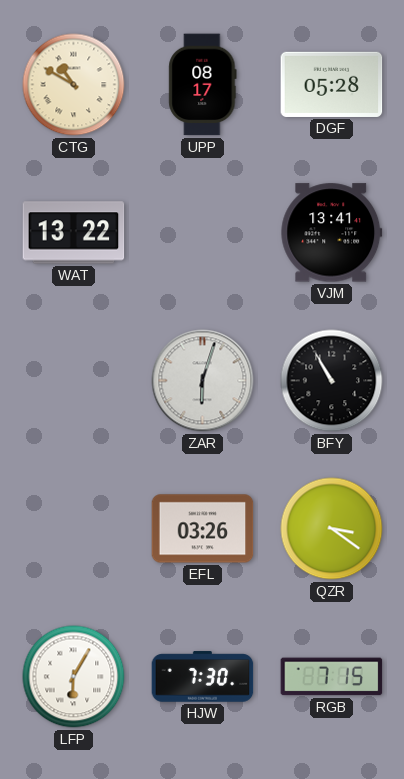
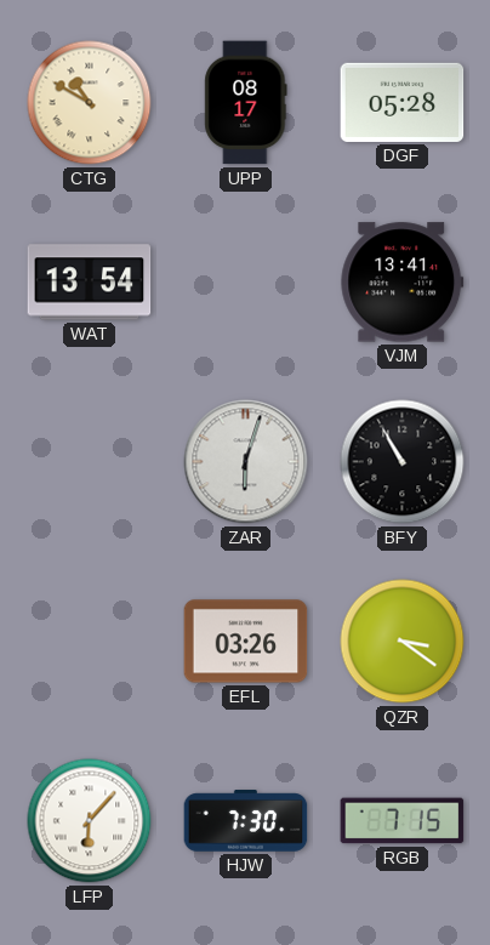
WAT: 13:22 -> 13:54
LFP: 6:05 -> 6:07
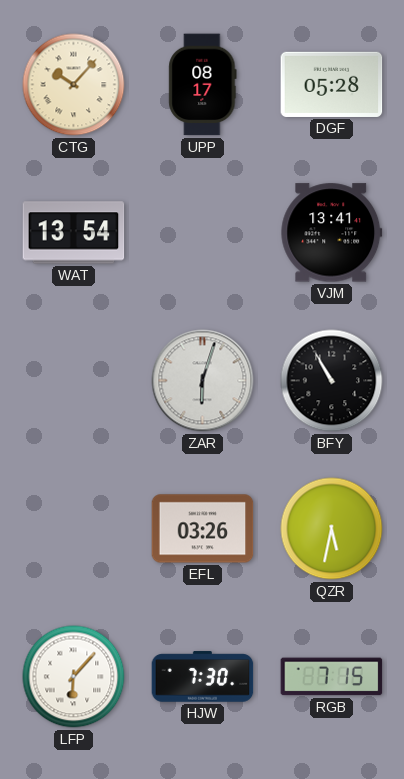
CTG: 10:50 -> 10:07
QZR: 3:21 -> 5:32
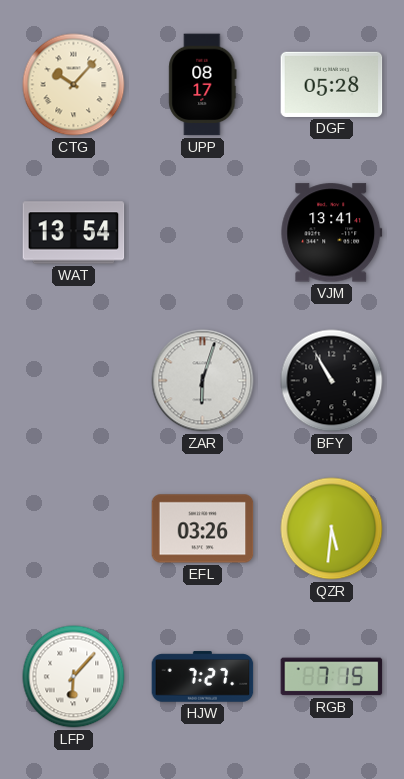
QZR: 5:32 -> 5:31
HJW: 7:30 -> 7:27
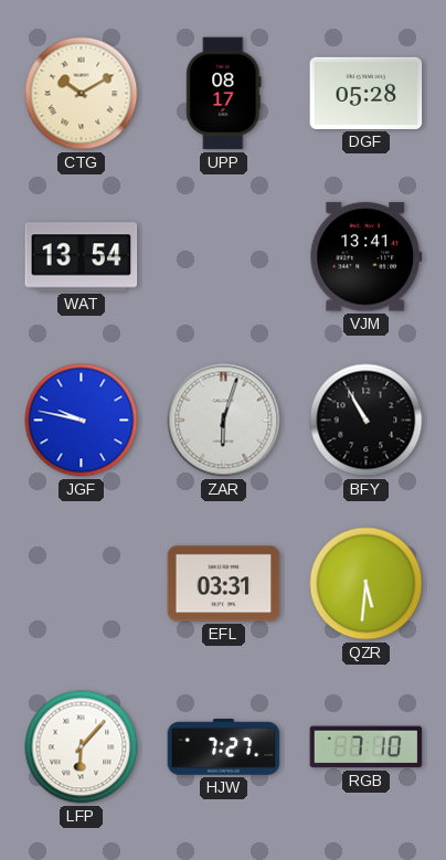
CTG: 10:07 -> 10:10
JGF: none -> 9:47
EFL: 03:26 -> 03:31
RGB: 7:15 -> 7:10
